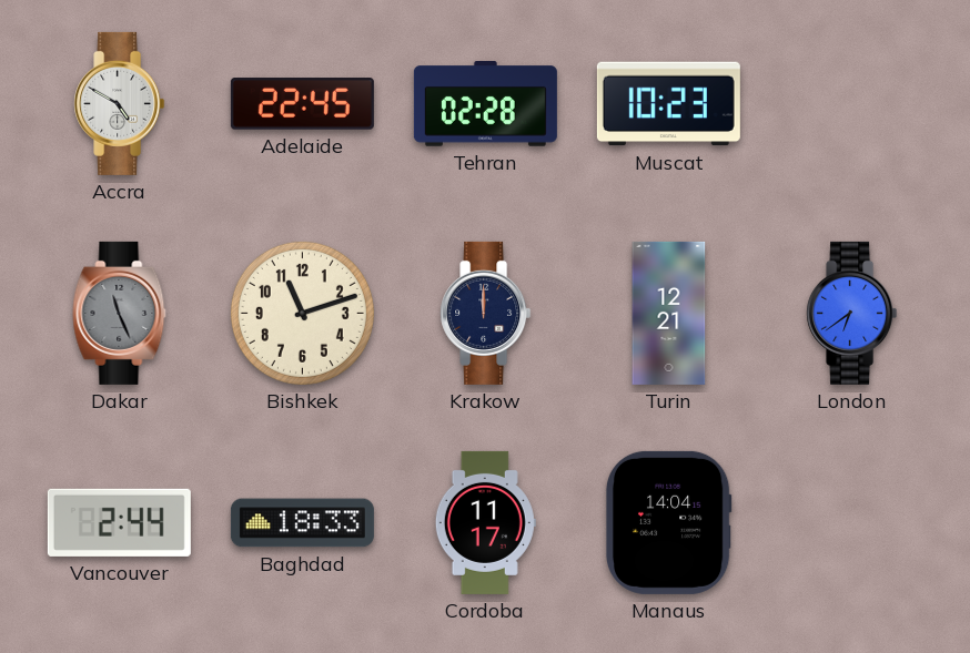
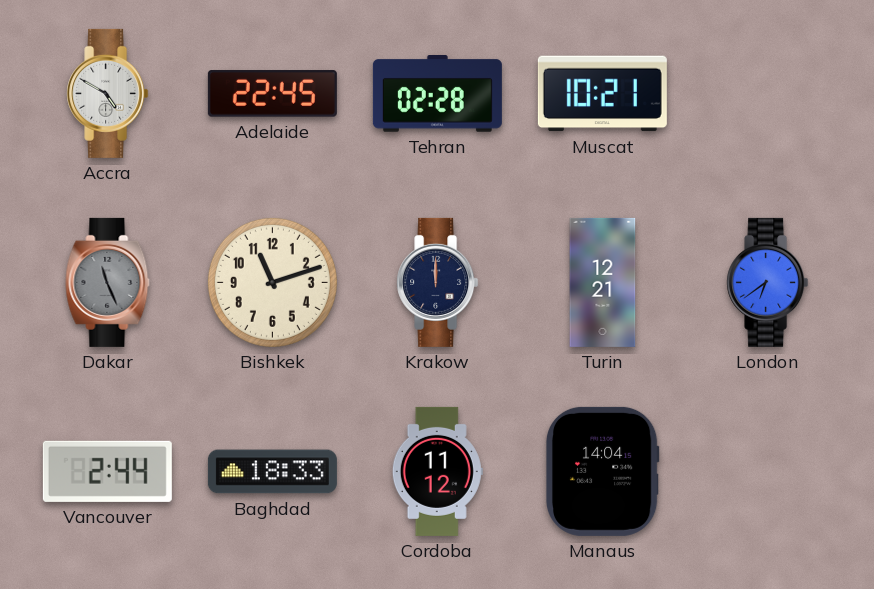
Muscat: 10:23 -> 10:21
Cordoba: 11:17 -> 11:12
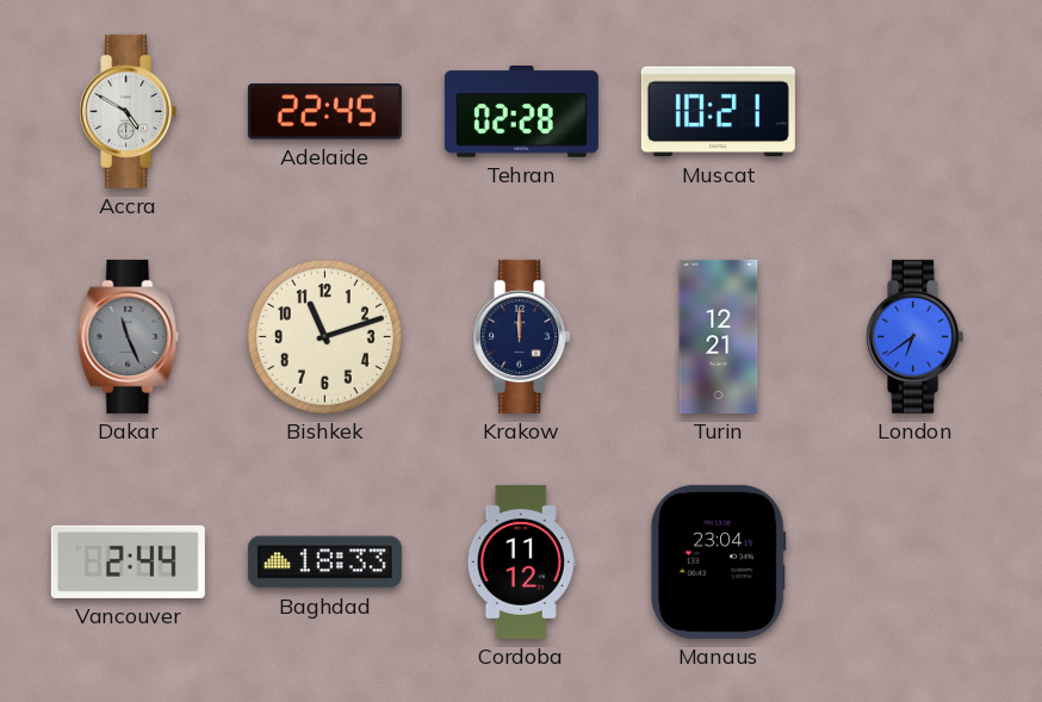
Manaus: 14:04 -> 23:04
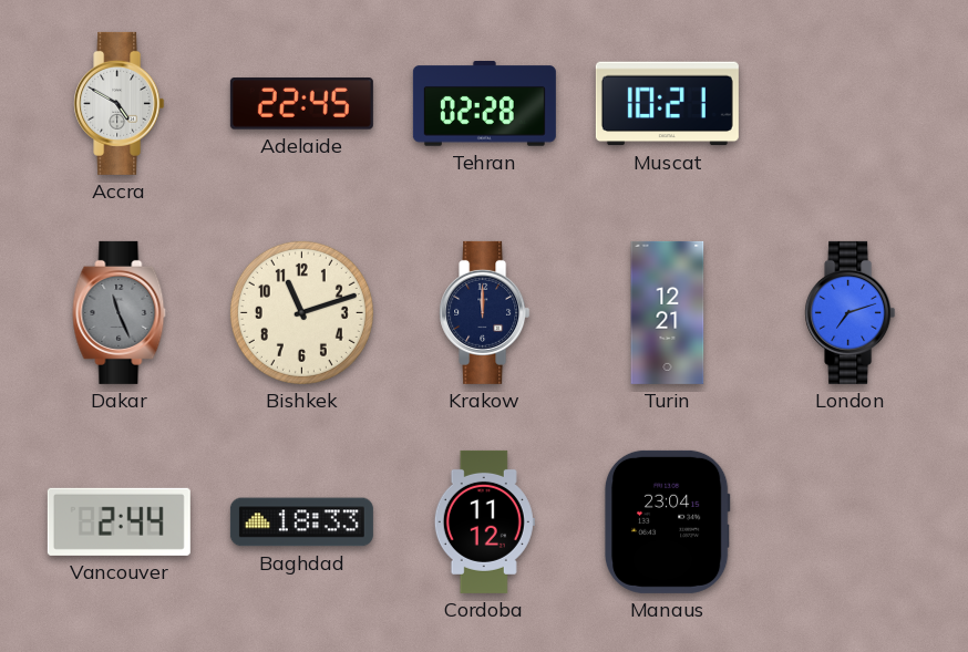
London: 6:39 -> 7:12
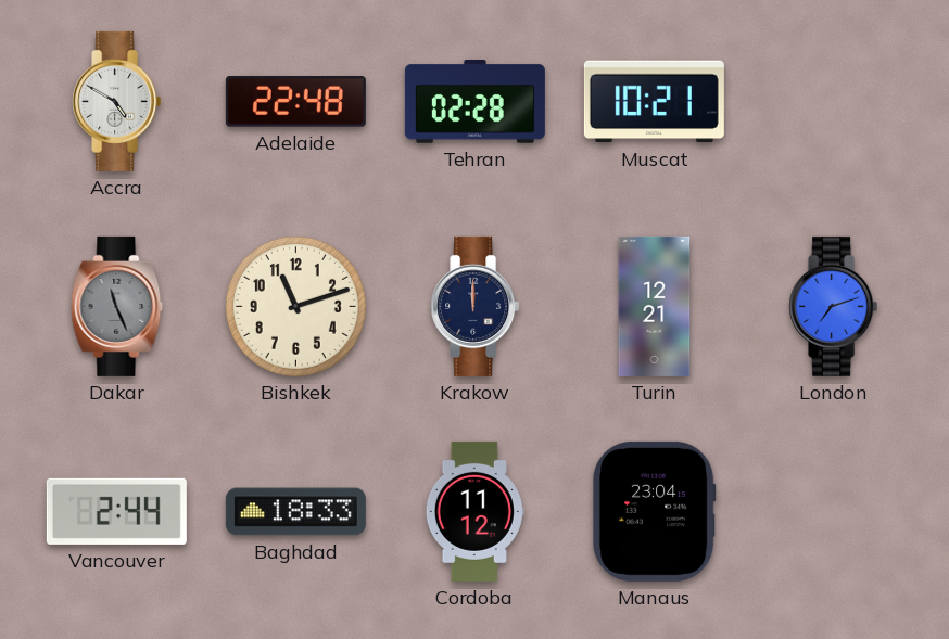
Adelaide: 22:45 -> 22:48
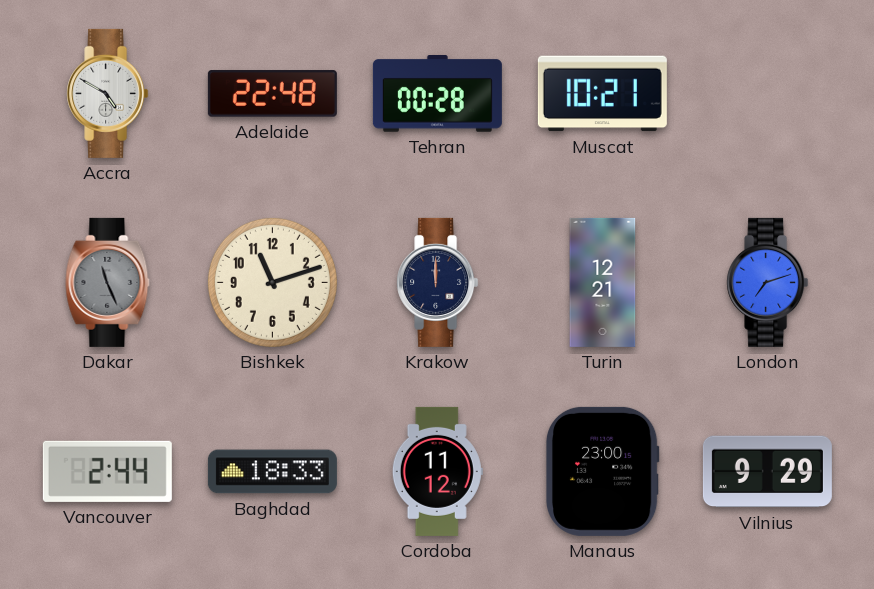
Tehran: 02:28 -> 00:28
Manaus: 23:04 -> 23:00
Vilnius: none -> 9:29
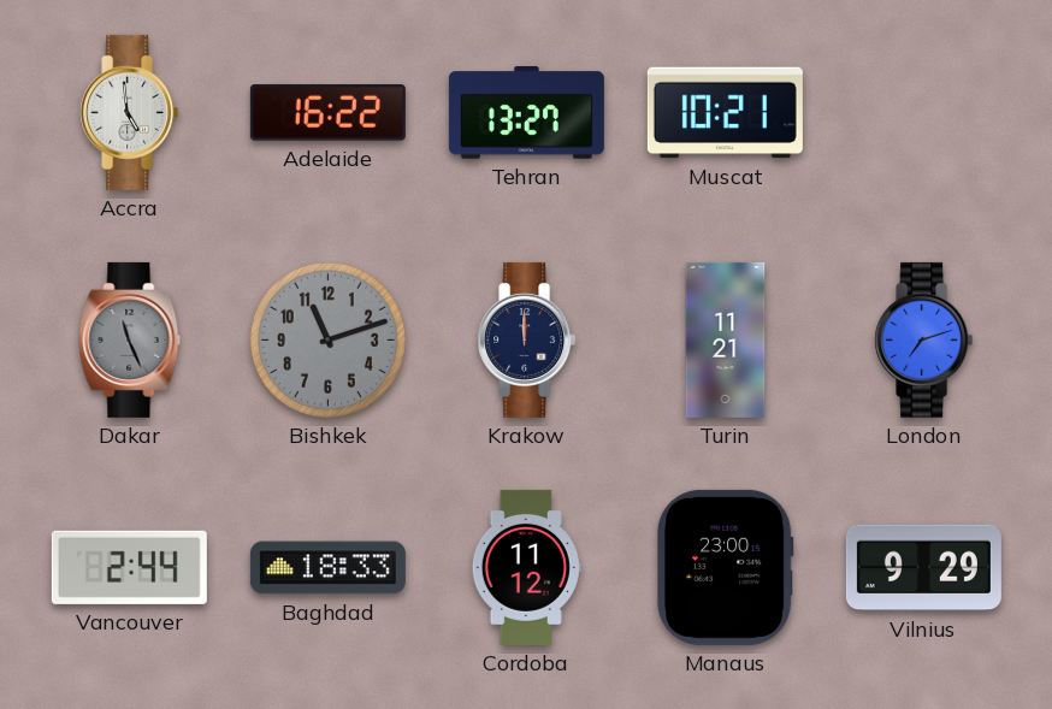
Accra: 4:50 -> 4:59
Adelaide: 22:48 -> 16:22
Tehran: 00:28 -> 13:27
Bishkek dial: cream -> grey
Turin: 12:21 -> 11:21
